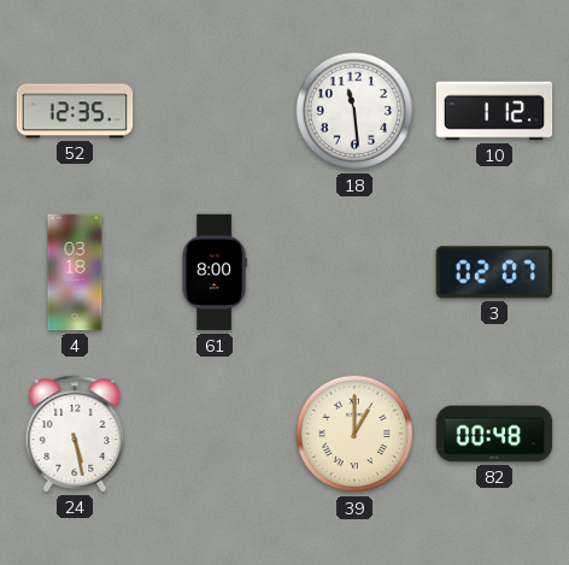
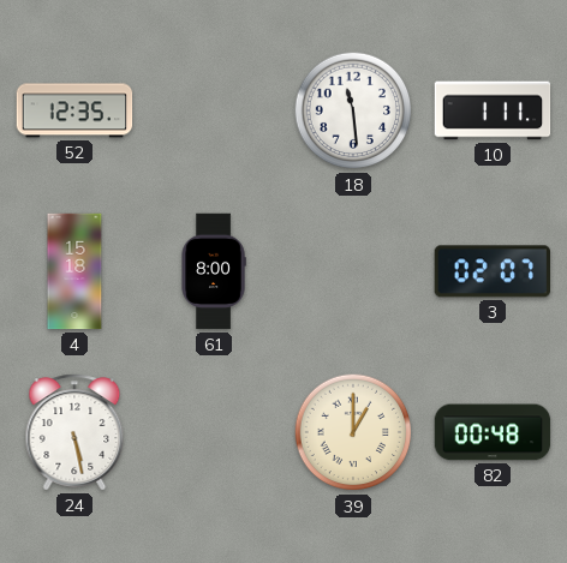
10: 1:12 -> 1:11
4: 03:18 -> 15:18
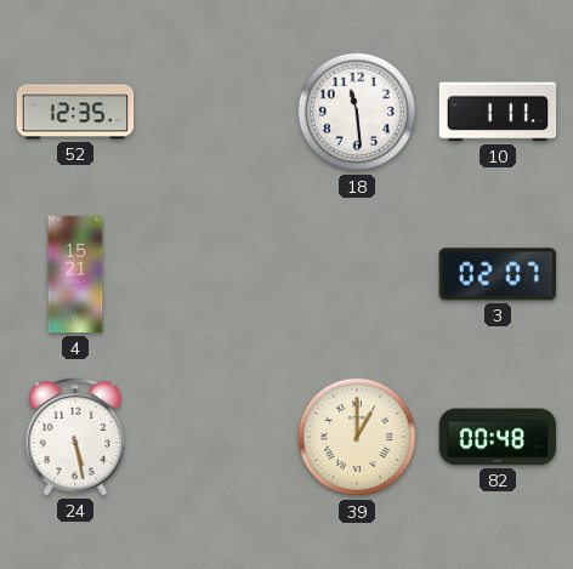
4: 15:18 -> 15:21
61: 8:00 -> none
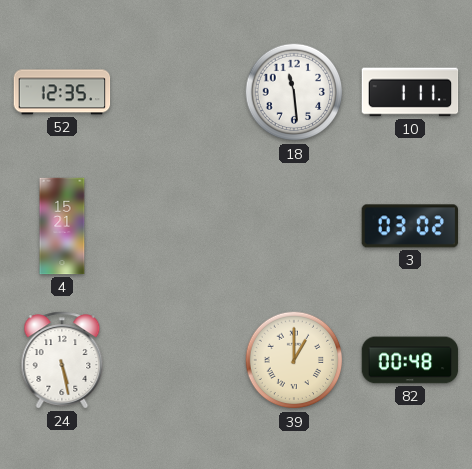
3: 02:07 -> 03:02
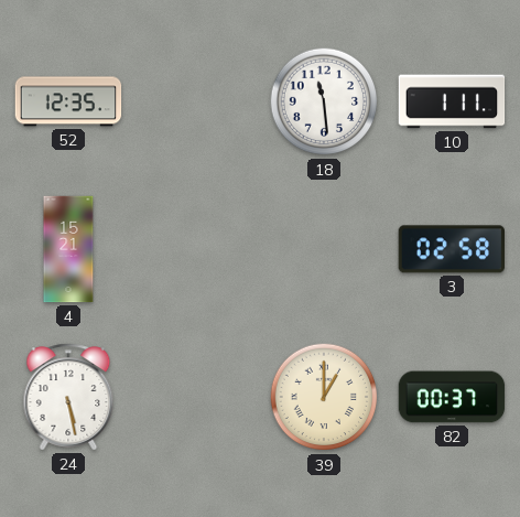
3: 03:02 -> 02:58
82: 00:48 -> 00:37
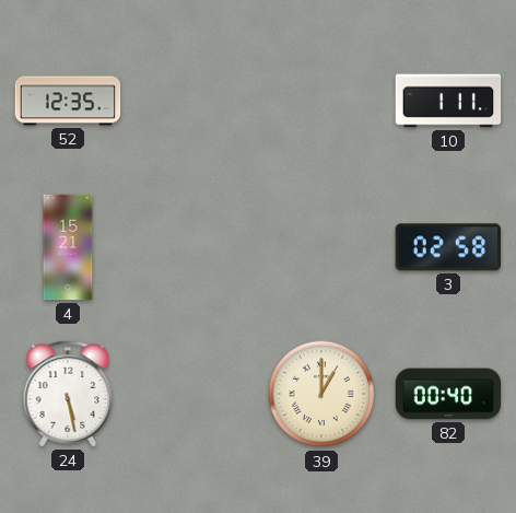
18: 11:29 -> none
82: 00:37 -> 00:40
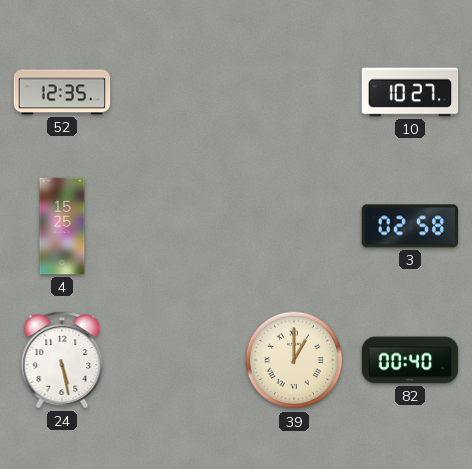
10: 1:11 -> 10:27
4: 15:21 -> 15:25
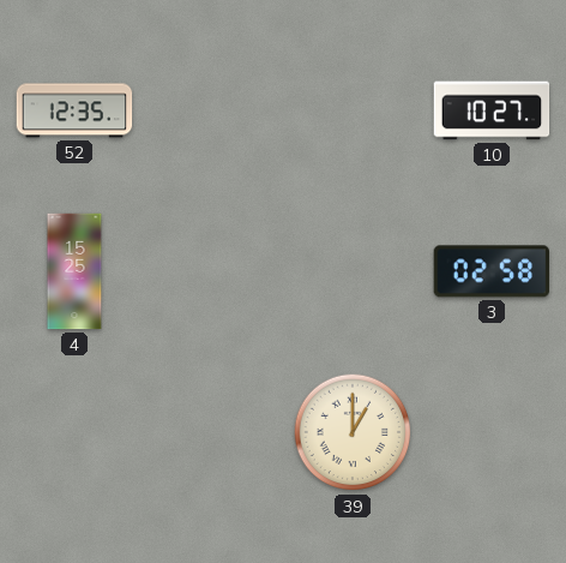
24: 5:28 -> none
82: 00:40 -> none
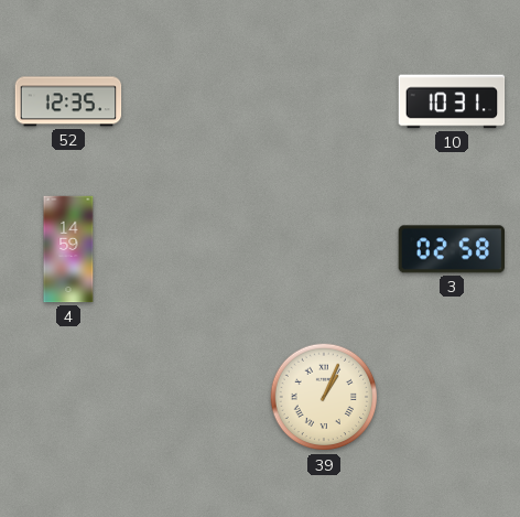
10: 10:27 -> 10:31
4: 15:25 -> 14:59
39: 1:00 -> 1:04
